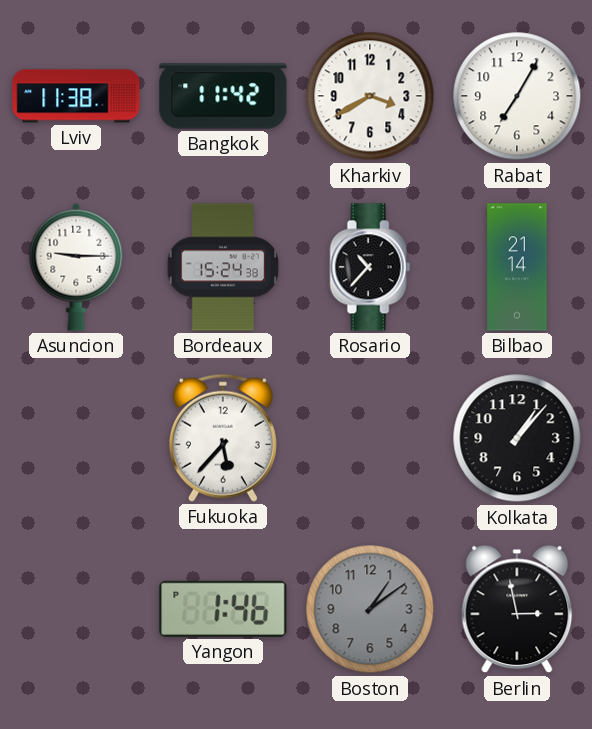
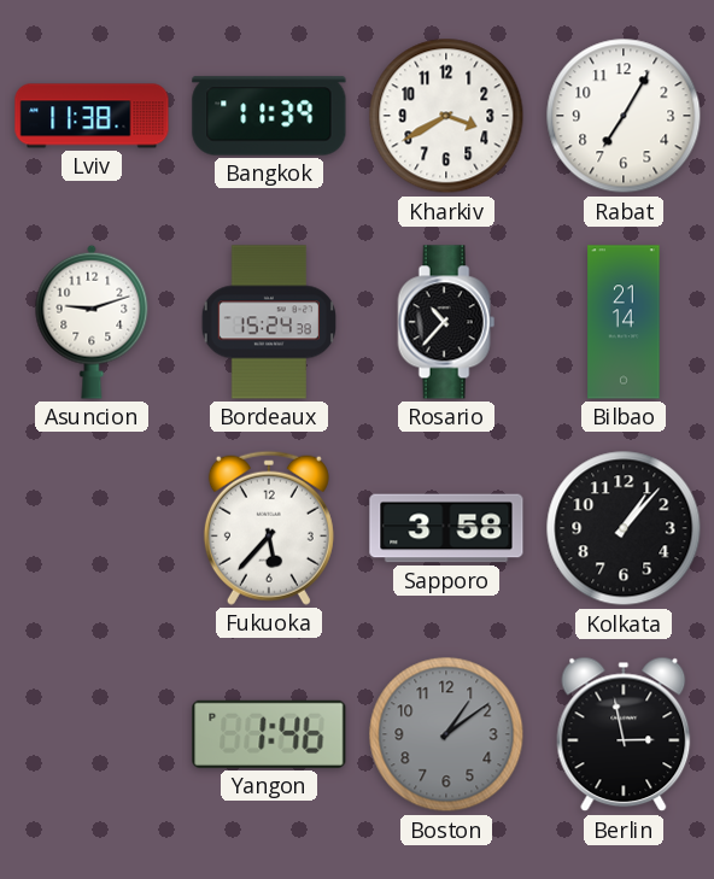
Bangkok: 11:42 -> 11:39
Asuncion: 9:15 -> 9:12
Sapporo: none -> 3:58
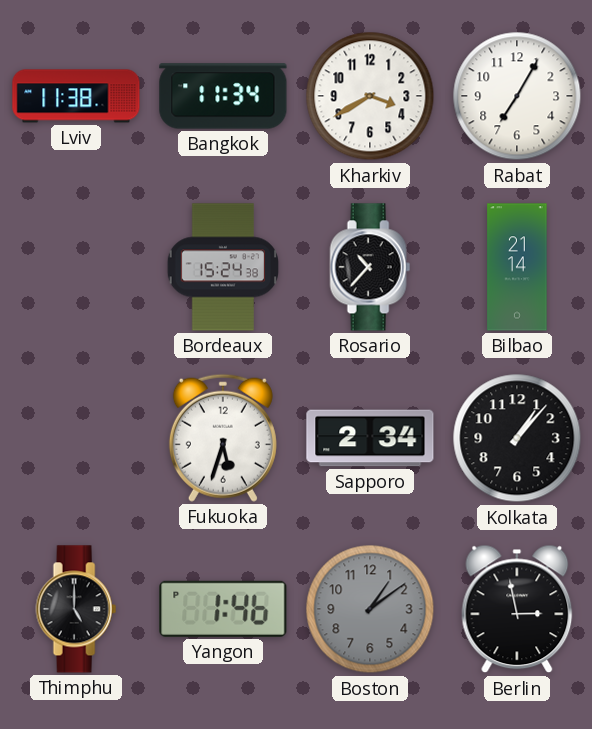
Bangkok: 11:39 -> 11:34
Asuncion: 9:12 -> none
Fukuoka: 5:37 -> 5:33
Sapporo: 3:58 -> 2:34
Thimphu: none -> 5:00
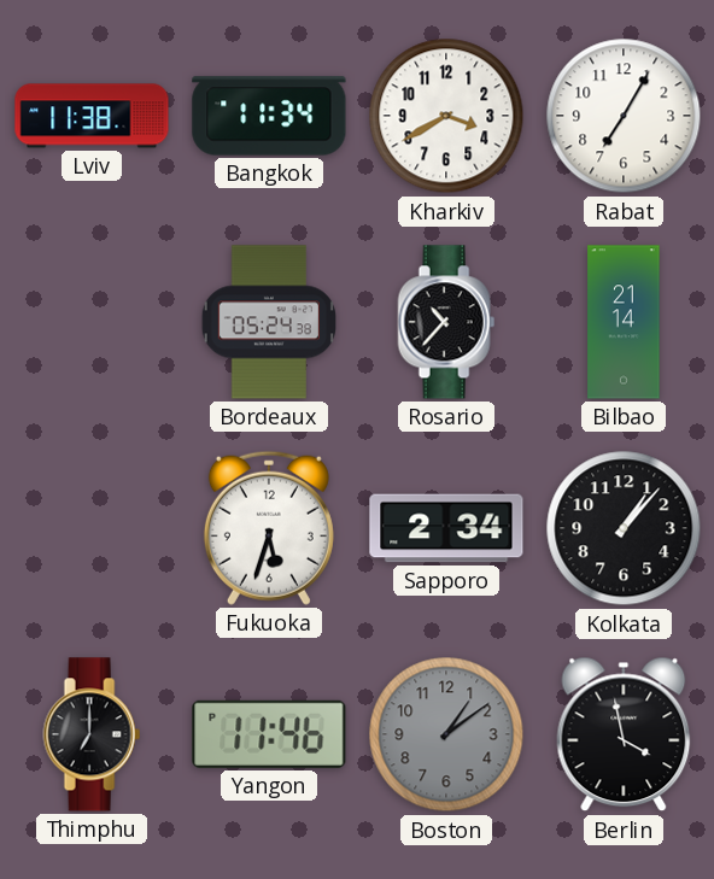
Bordeaux: 15:24 -> 05:24
Thimphu: 5:00 -> 7:00
Yangon: 1:46 -> 11:46
Berlin: 2:58 -> 3:58
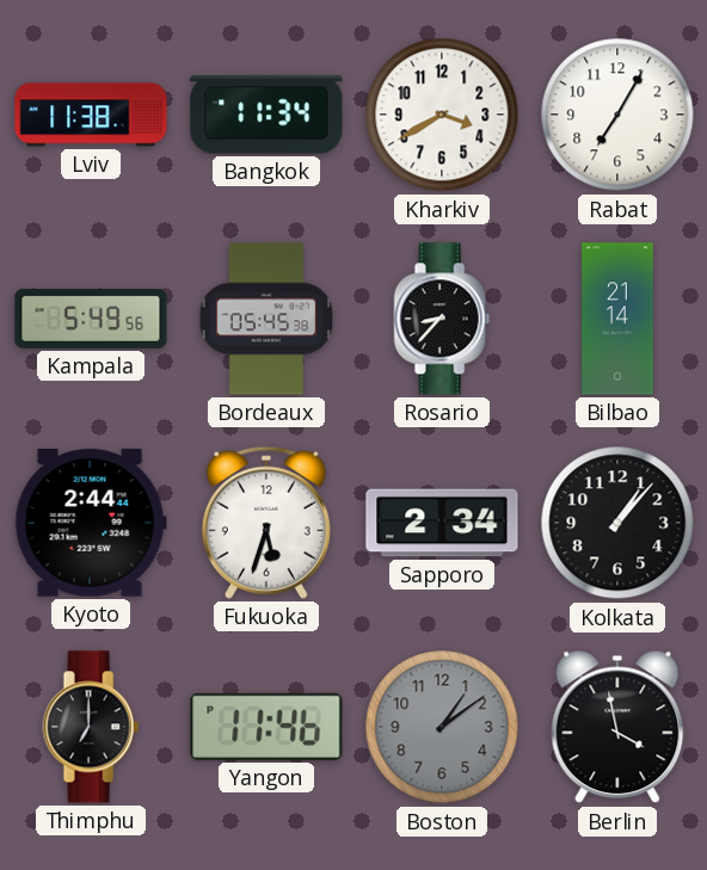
Kampala: none -> 5:49
Bordeaux: 05:24 -> 05:45
Rosario: 10:37 -> 8:37
Kyoto: none -> 2:44
